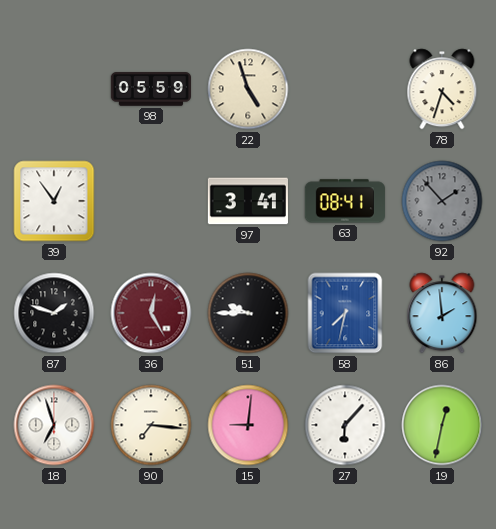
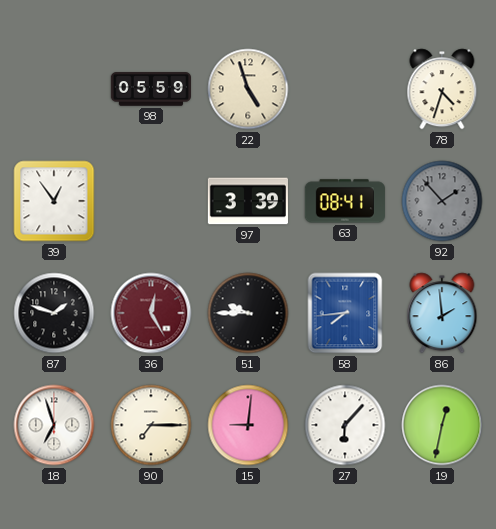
97: 3:41 -> 3:39
58: 7:32 -> 7:44
90: 7:16 -> 7:15
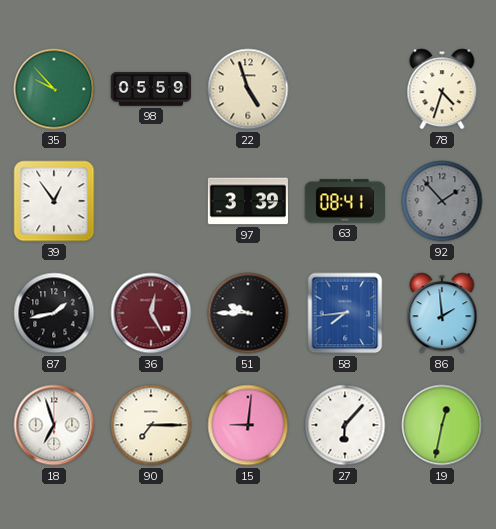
35: none -> 9:53
87: 1:48 -> 1:43
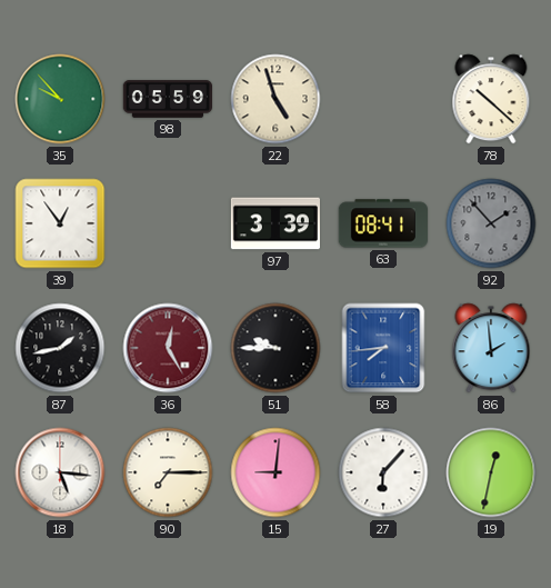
78: 4:33 -> 10:22
18: 6:57 -> 5:16
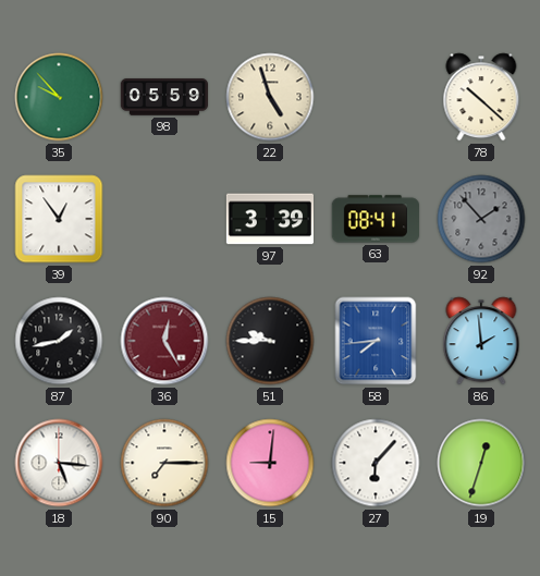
19: 12:32 -> 12:33
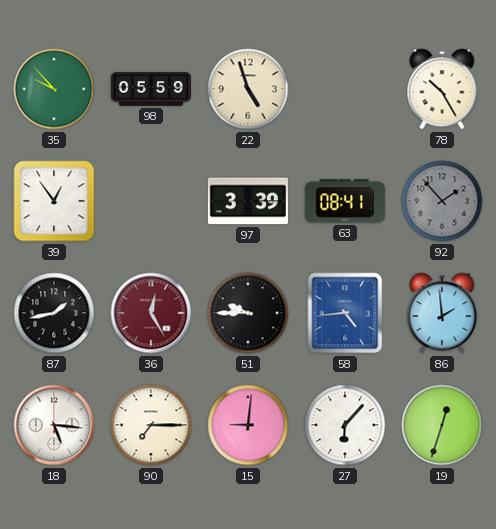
78: 10:22 -> 10:25
58: 7:44 -> 4:44
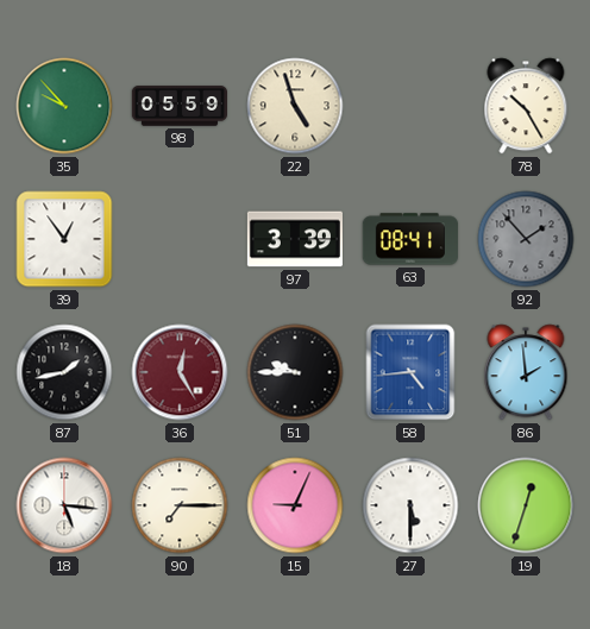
15: 9:01 -> 9:04
27: 6:07 -> 5:30
